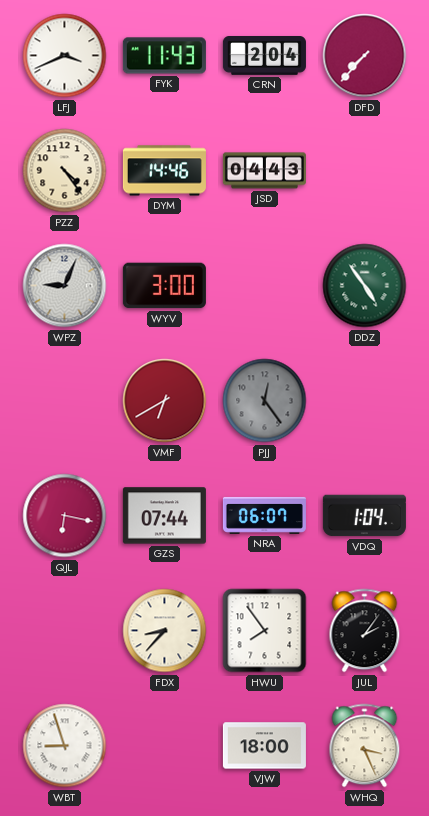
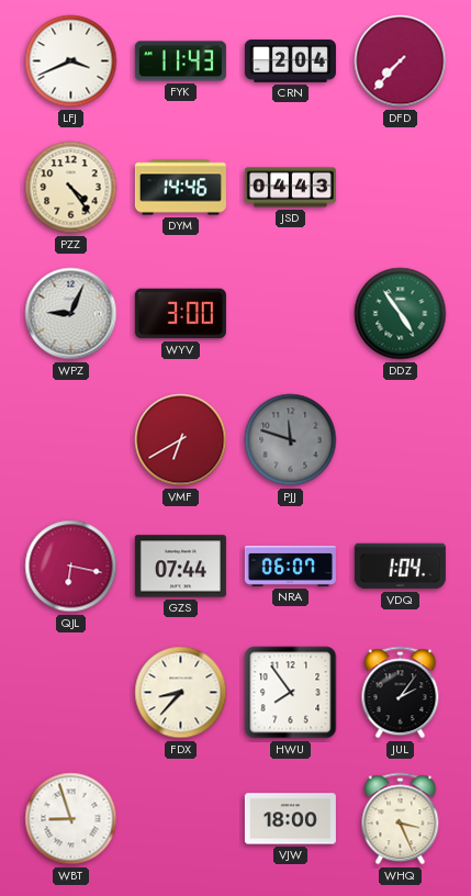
PJJ: 12:24 -> 11:48
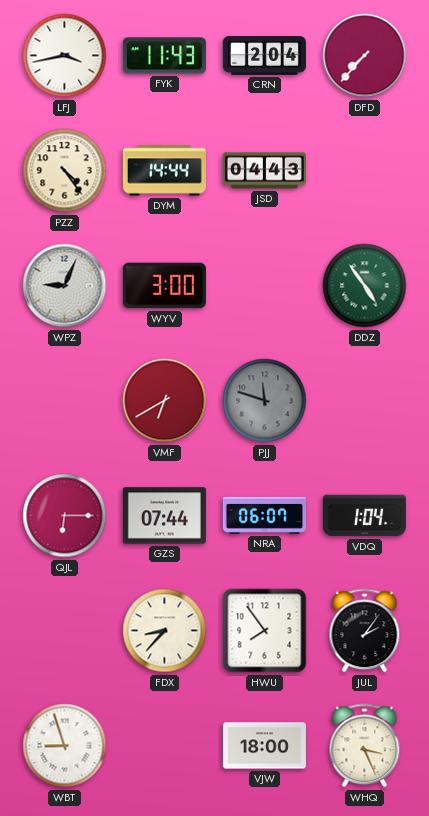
LFJ: 3:41 -> 3:43
DYM: 14:46 -> 14:44
QJL: 6:17 -> 6:15
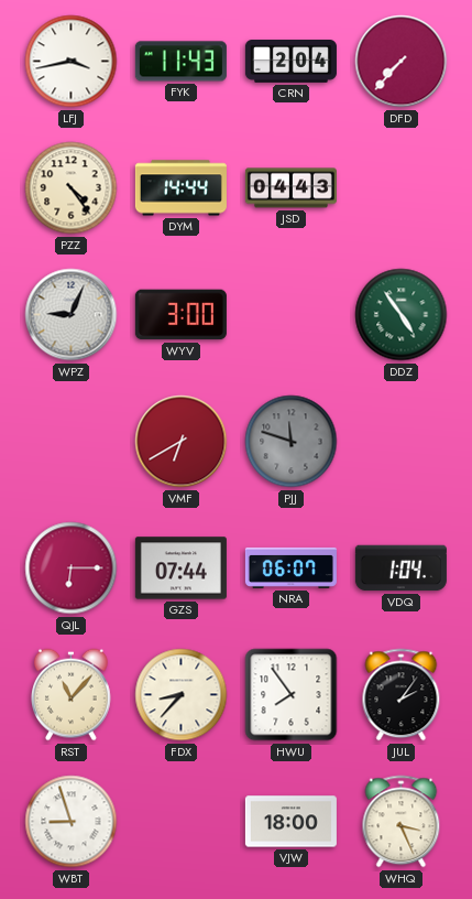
RST: none -> 11:07
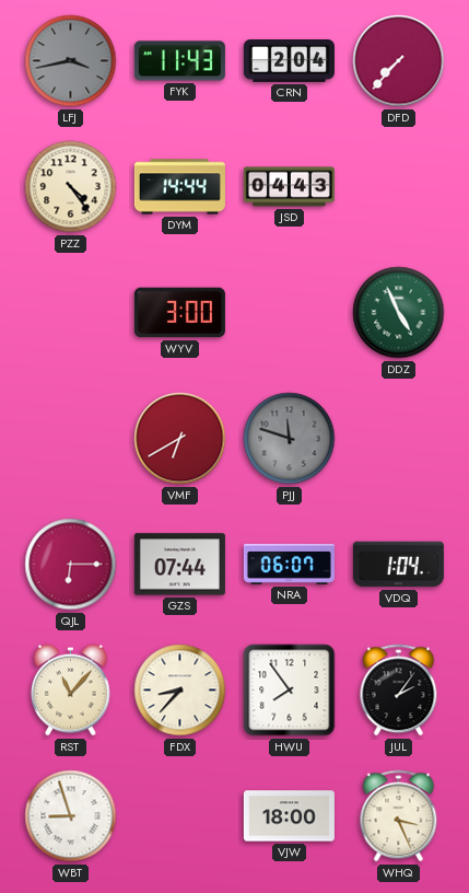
LFJ dial: white -> grey
WPZ: 9:04 -> none
DDZ: 4:54 -> 4:56
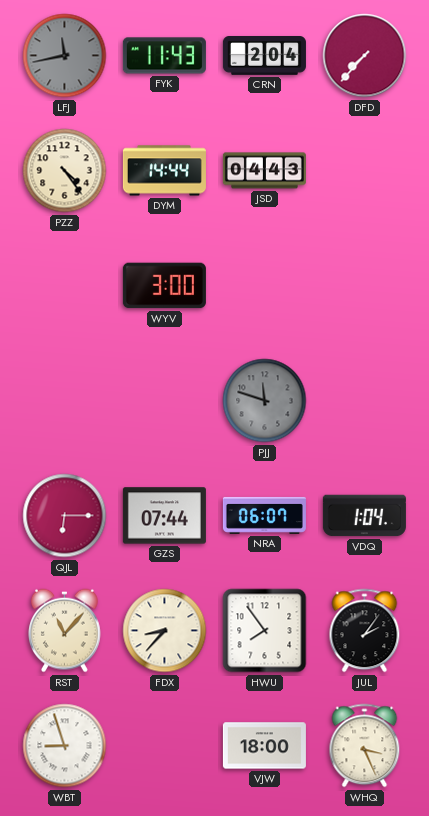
LFJ: 3:43 -> 11:43
DDZ: 4:56 -> none
VMF: 6:40 -> none
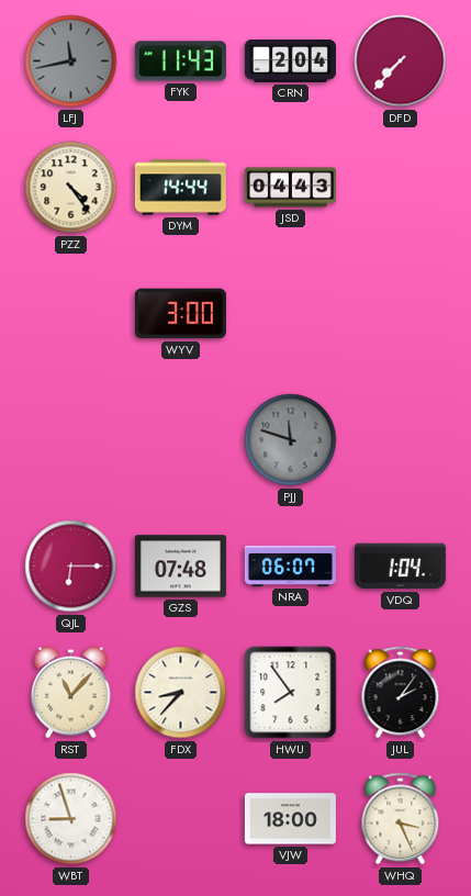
GZS: 07:44 -> 07:48
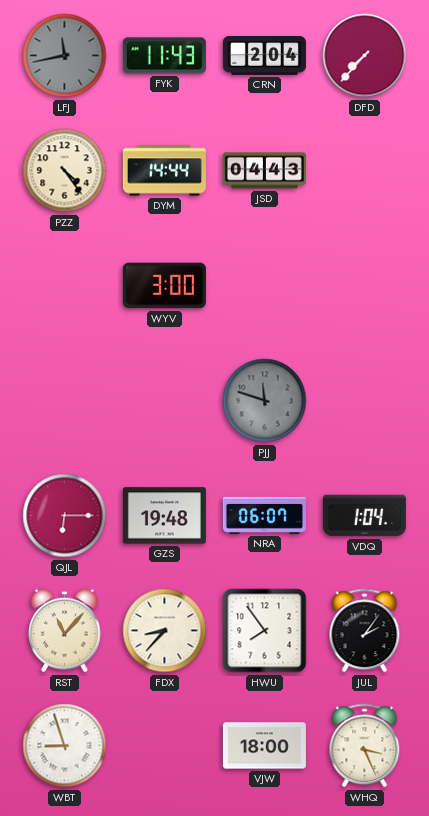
GZS: 07:48 -> 19:48
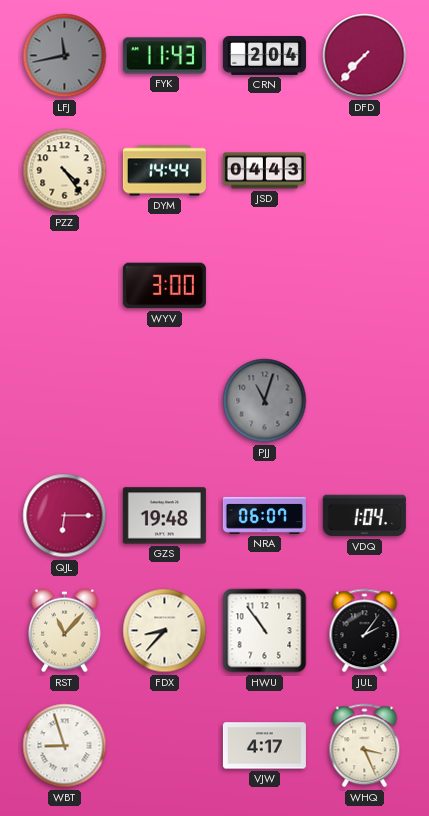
PJJ: 11:48 -> 11:03
HWU: 7:54 -> 10:54
VJW: 18:00 -> 4:17
